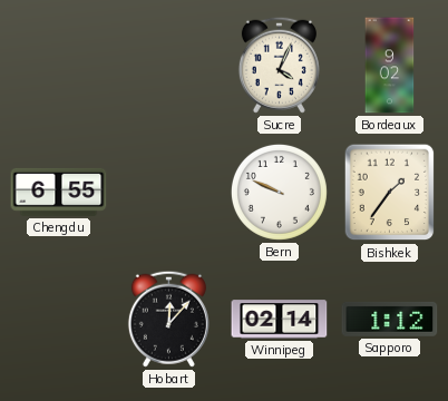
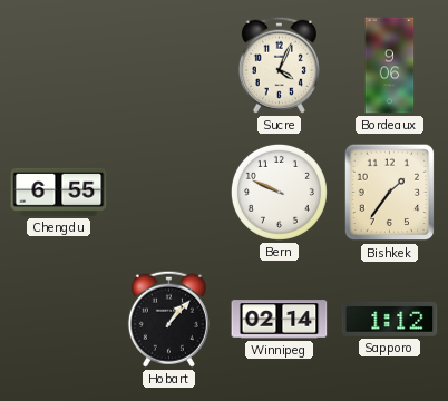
Bordeaux: 9:02 -> 9:06
Hobart: 12:07 -> 1:07
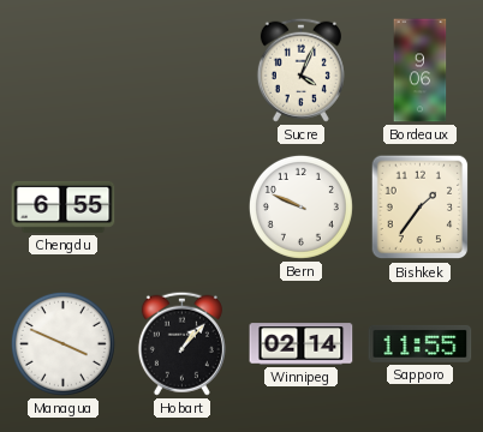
Managua: none -> 3:49
Sapporo: 1:12 -> 11:55
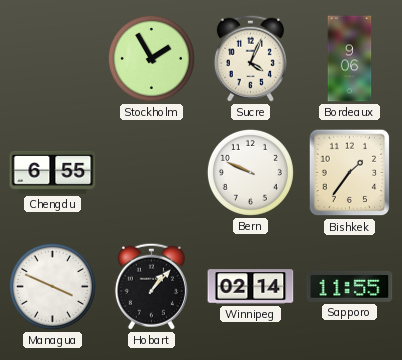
Stockholm: none -> 1:55
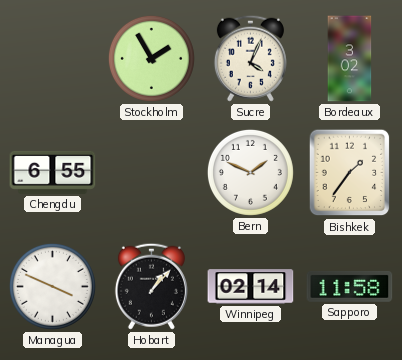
Bordeaux: 9:06 -> 3:02
Bern: 9:49 -> 1:49
Sapporo: 11:55 -> 11:58
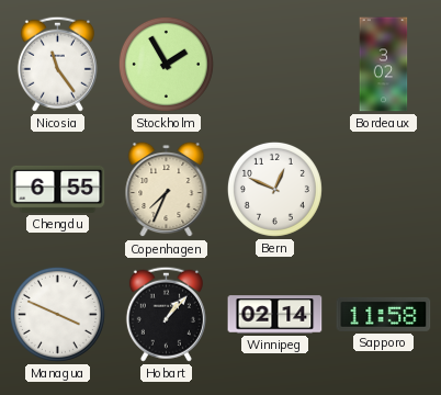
Nicosia: none -> 11:24
Sucre: 4:04 -> none
Copenhagen: none -> 7:34
Bern: 1:49 -> 12:49
Bishkek: 1:36 -> none
